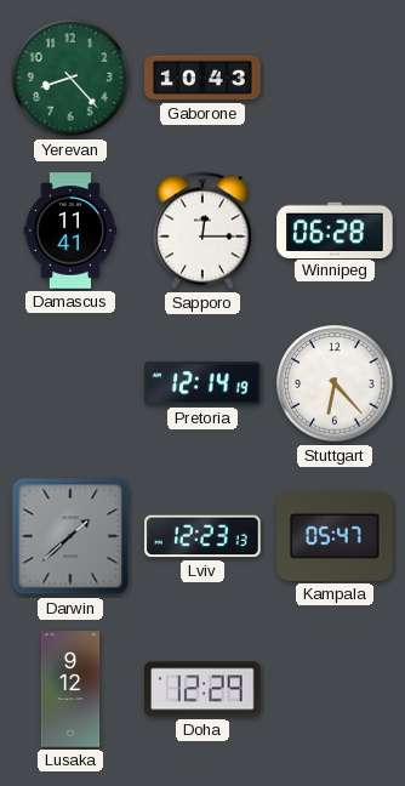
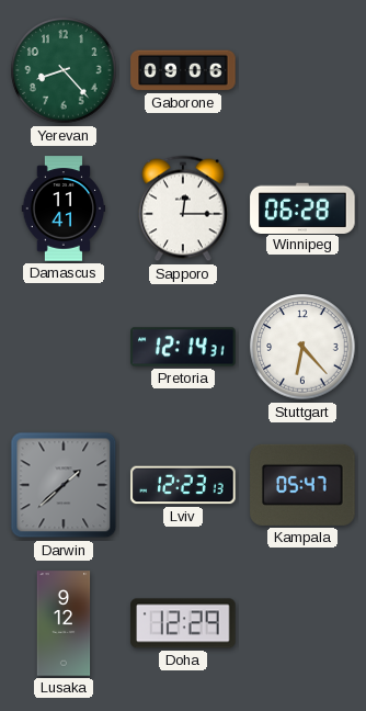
Gaborone: 10:43 -> 09:06
Pretoria: 12:14:19 -> 12:14:31
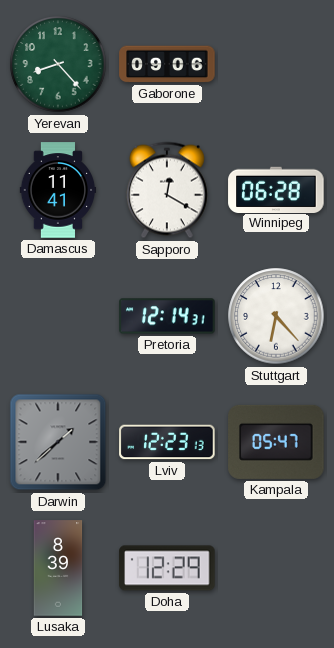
Sapporo: 12:15 -> 12:20
Lusaka: 9:12 -> 8:39
